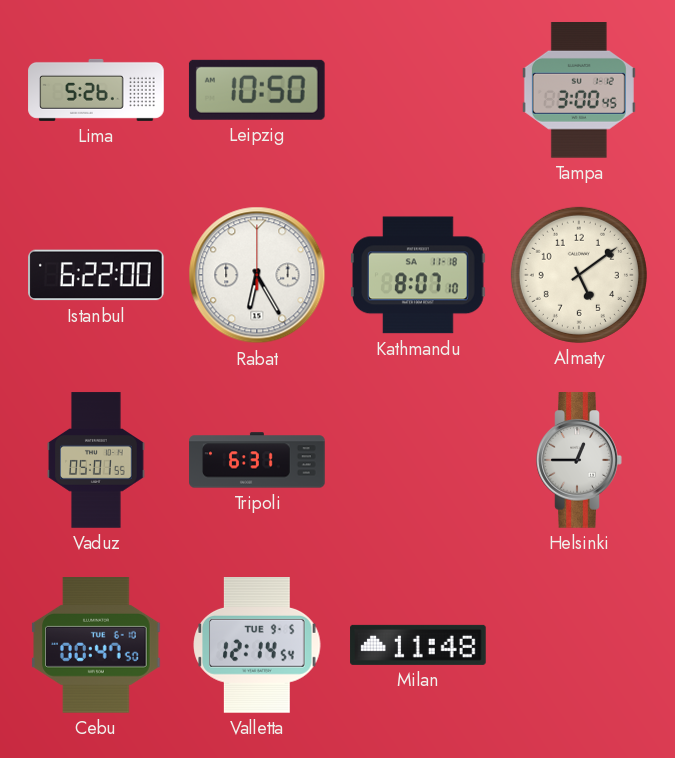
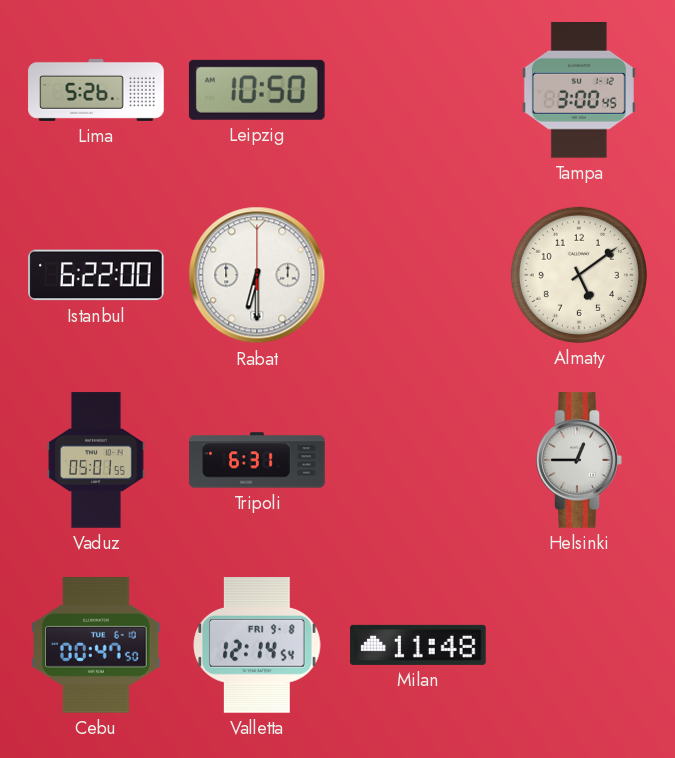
Rabat: 6:25 -> 6:30
Kathmandu: 8:07 -> none
Valletta date: TUE 9-5 -> FRI 9-8
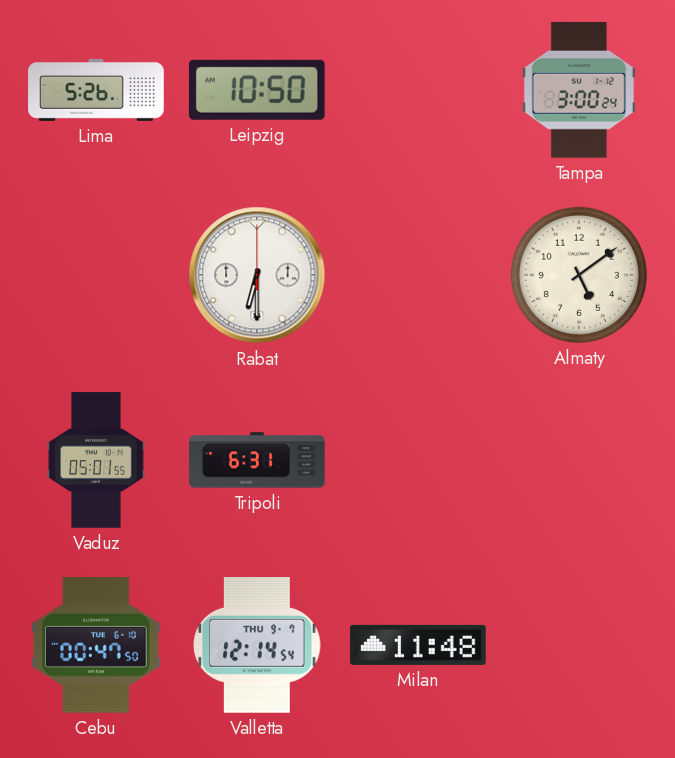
Tampa: 3:00:45 -> 3:00:24
Istanbul: 6:22 -> none
Helsinki: 12:45 -> none
Valletta date: FRI 9-8 -> THU 9-7
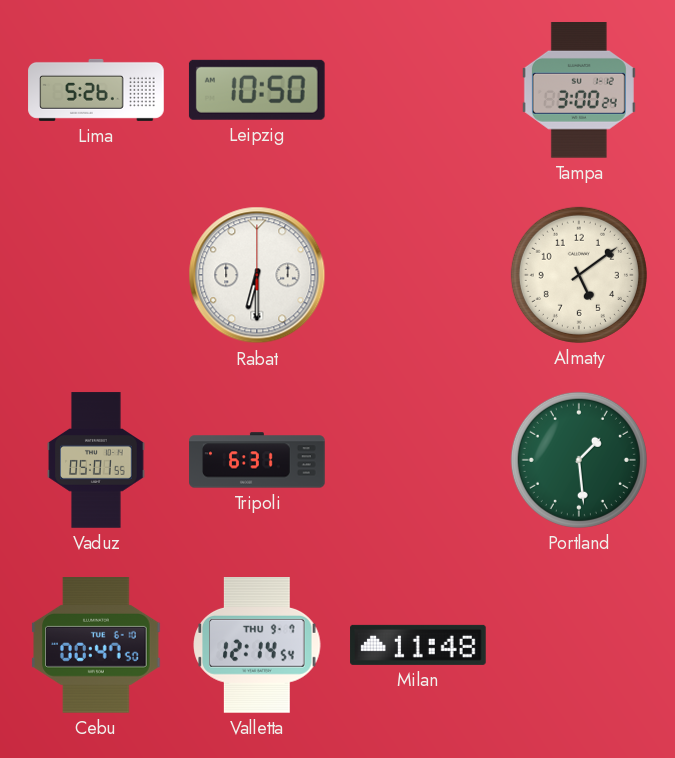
Portland: none -> 1:29
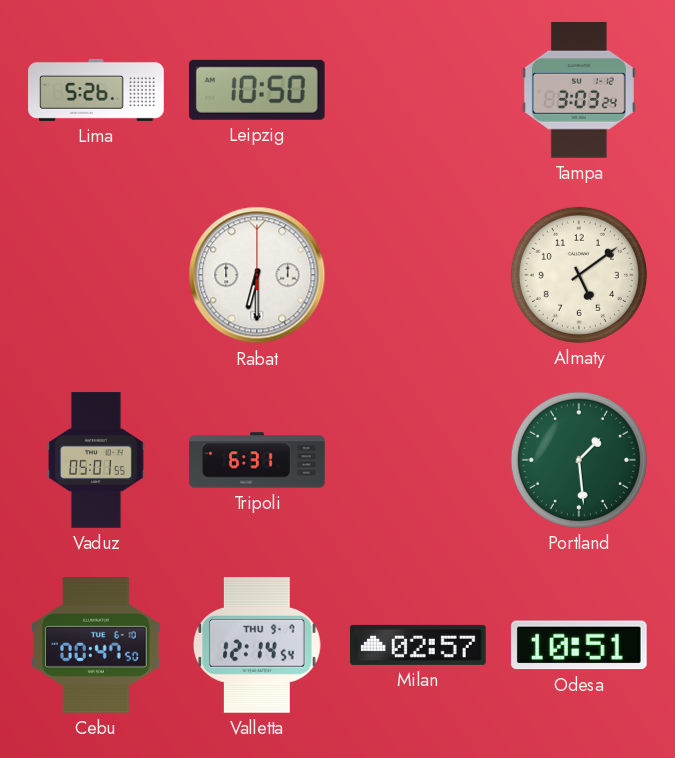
Tampa: 3:00 -> 3:03
Milan: 11:48 -> 02:57
Odesa: none -> 10:51
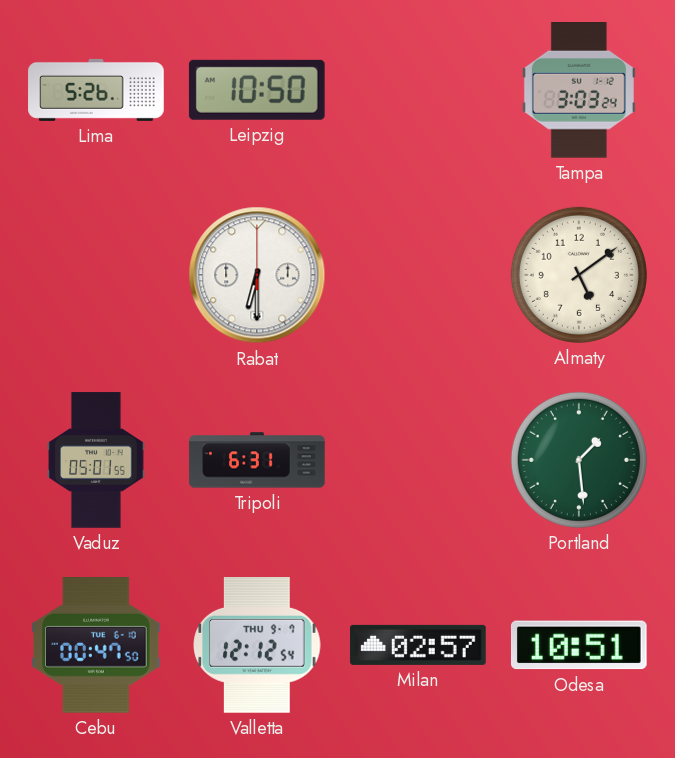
Valletta: 12:14 -> 12:12
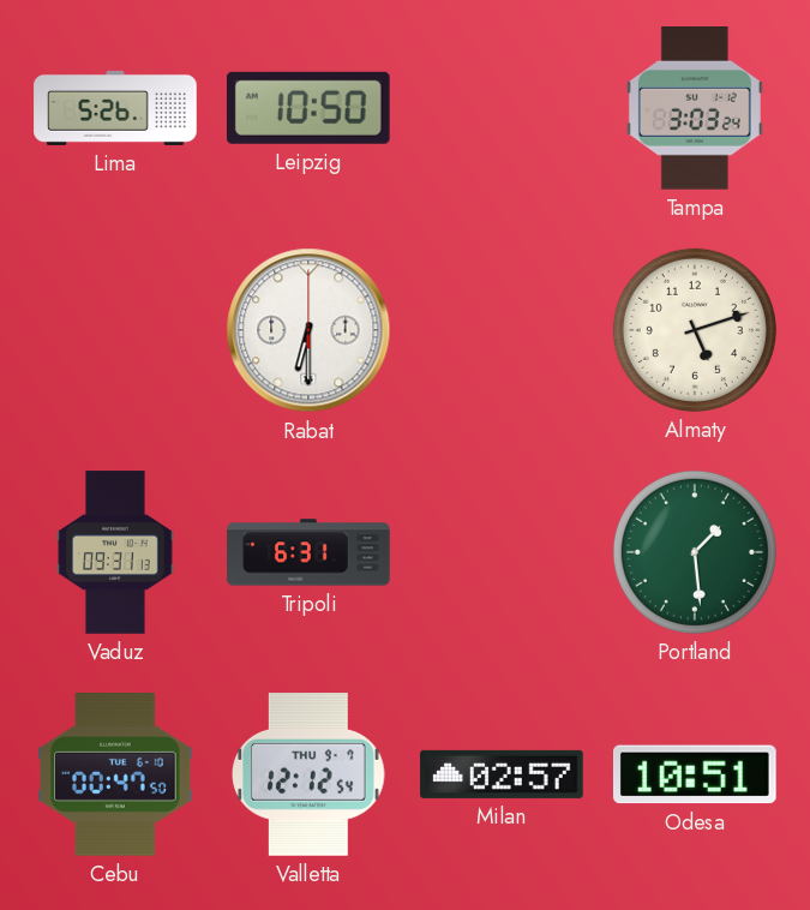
Almaty: 5:09 -> 5:12
Vaduz: 05:01 -> 09:31
